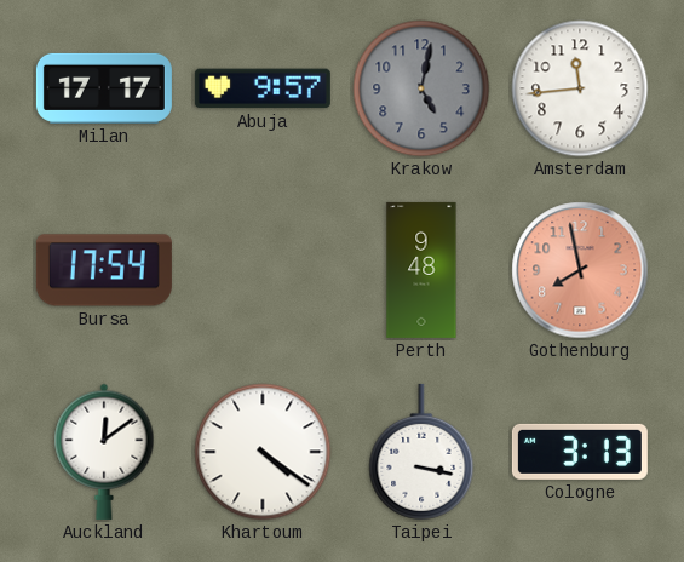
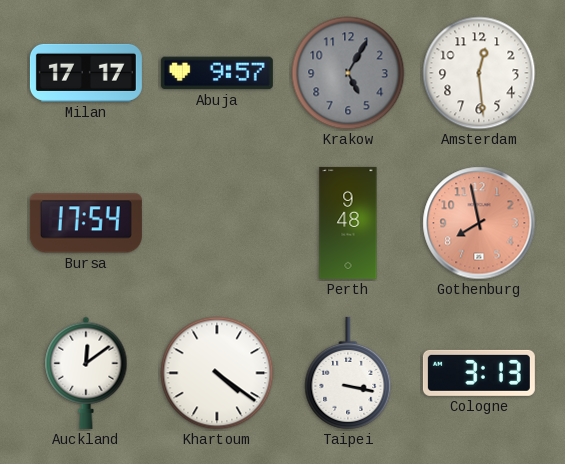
Krakow: 5:02 -> 5:05
Amsterdam: 11:44 -> 12:29
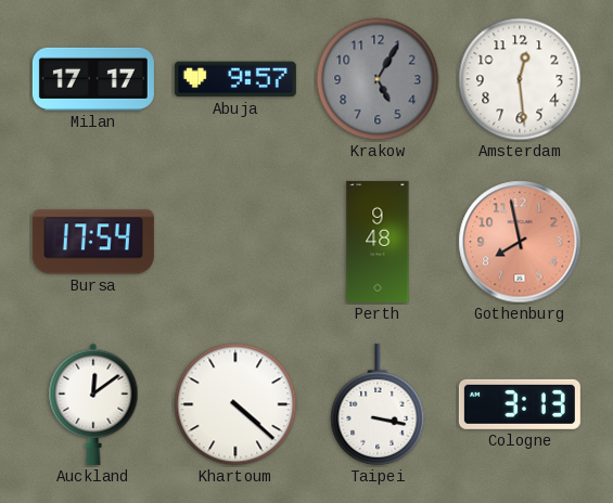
Khartoum: 4:21 -> 4:22
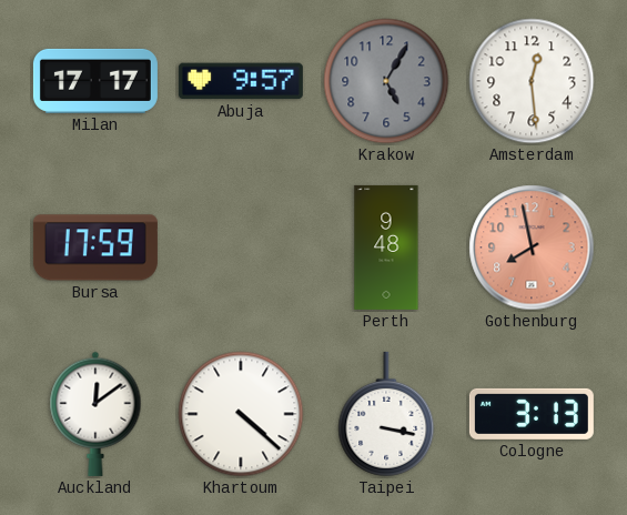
Bursa: 17:54 -> 17:59
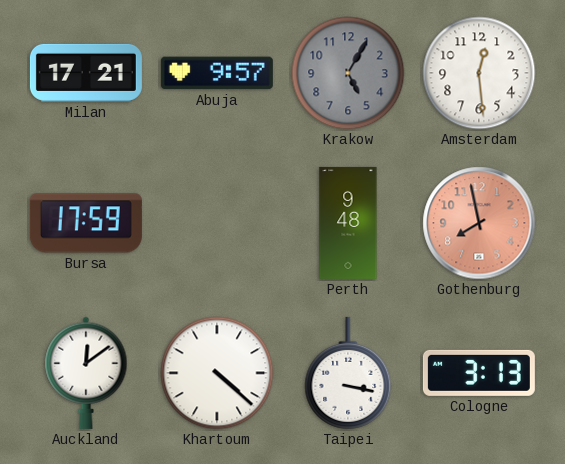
Milan: 17:17 -> 17:21
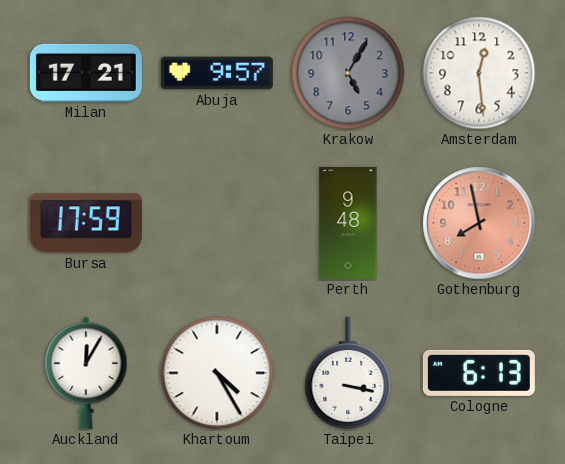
Auckland: 12:09 -> 12:05
Khartoum: 4:22 -> 4:25
Cologne: 3:13 -> 6:13
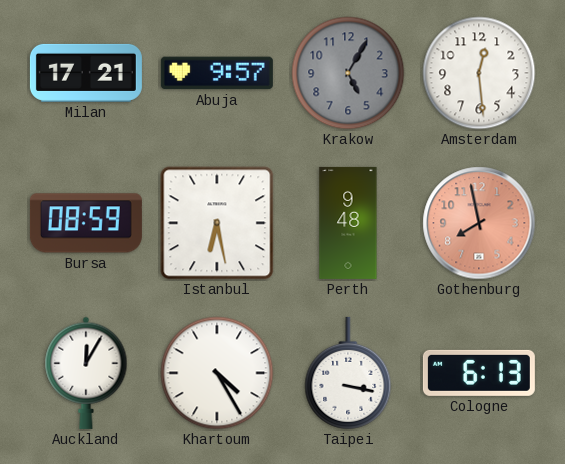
Bursa: 17:59 -> 08:59
Istanbul: none -> 6:28
